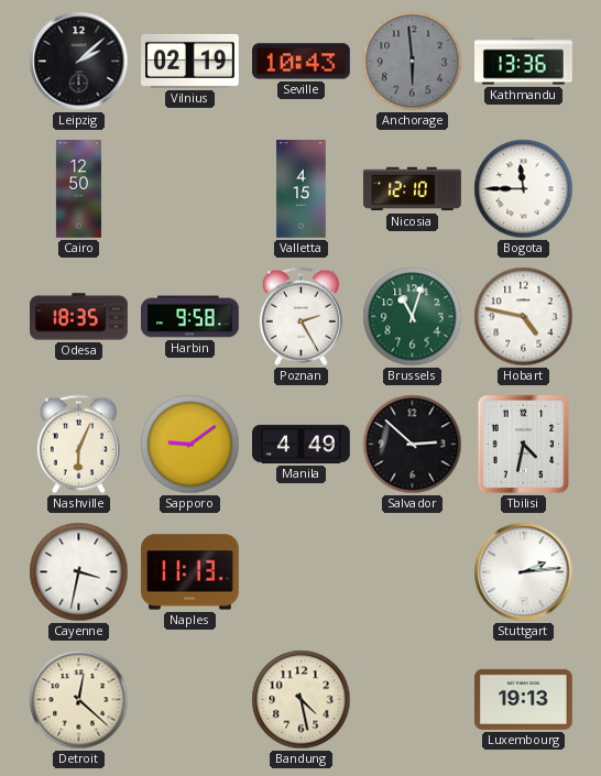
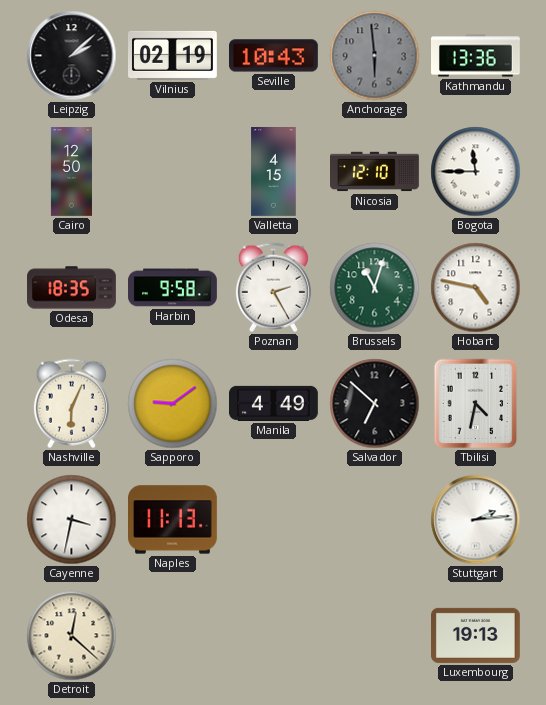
Salvador: 2:52 -> 6:52
Bandung: 4:28 -> none
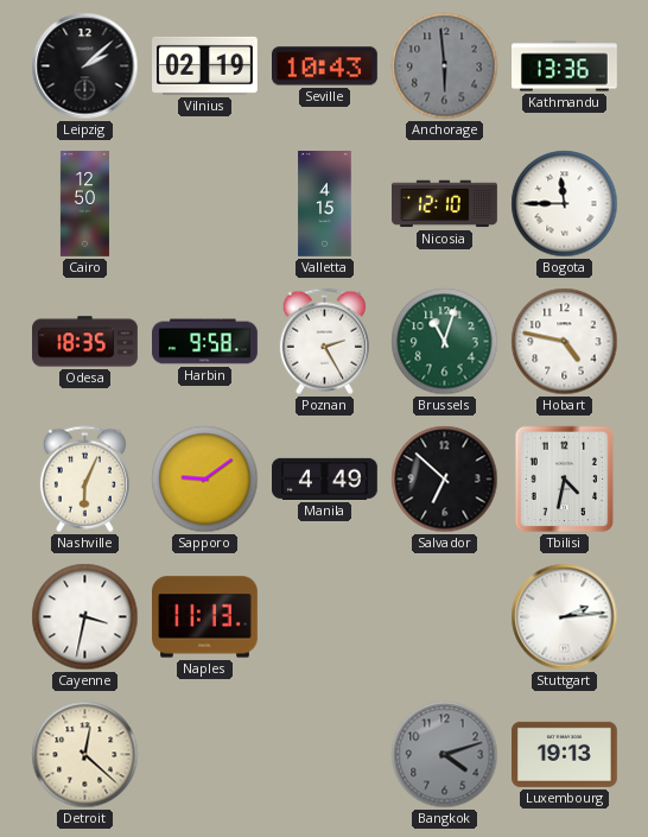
Bangkok: none -> 4:12
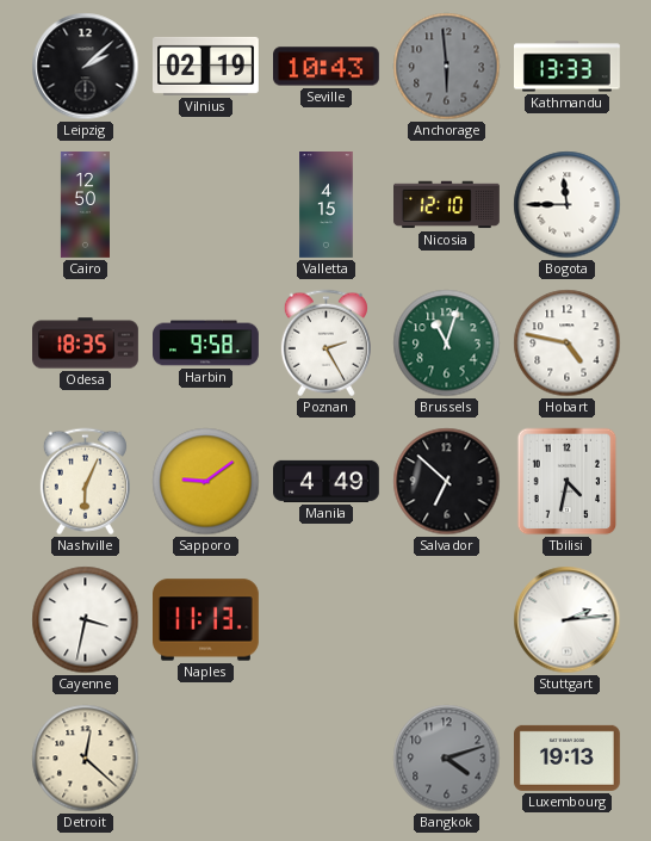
Kathmandu: 13:36 -> 13:33
